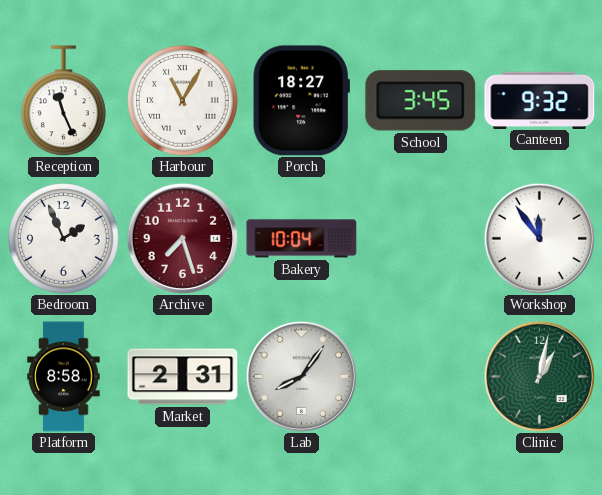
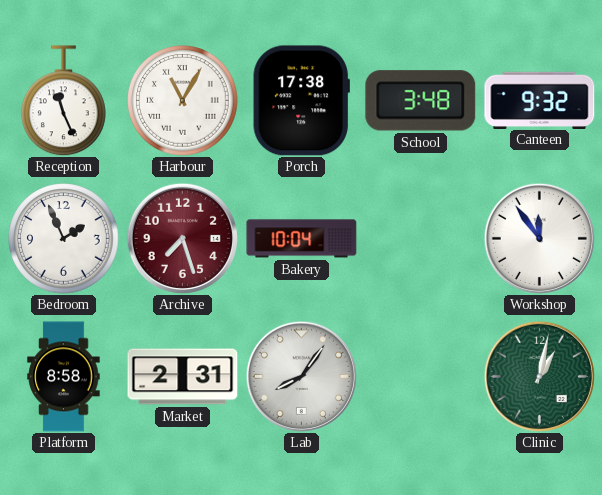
Porch: 18:27 -> 17:38
School: 3:45 -> 3:48
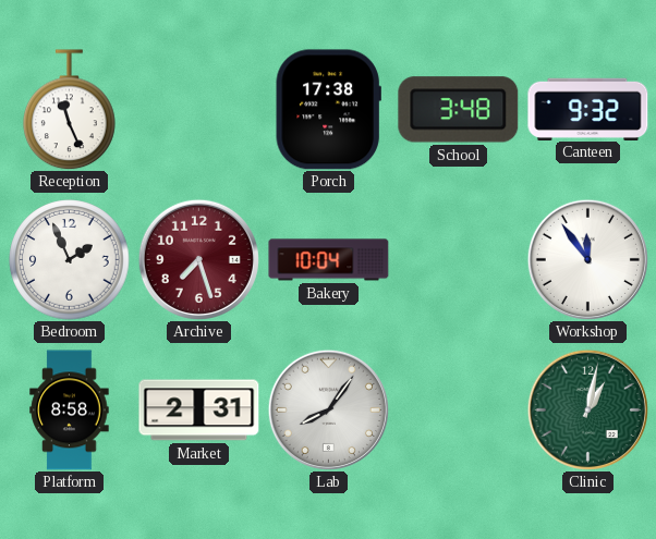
Harbour: 11:05 -> none
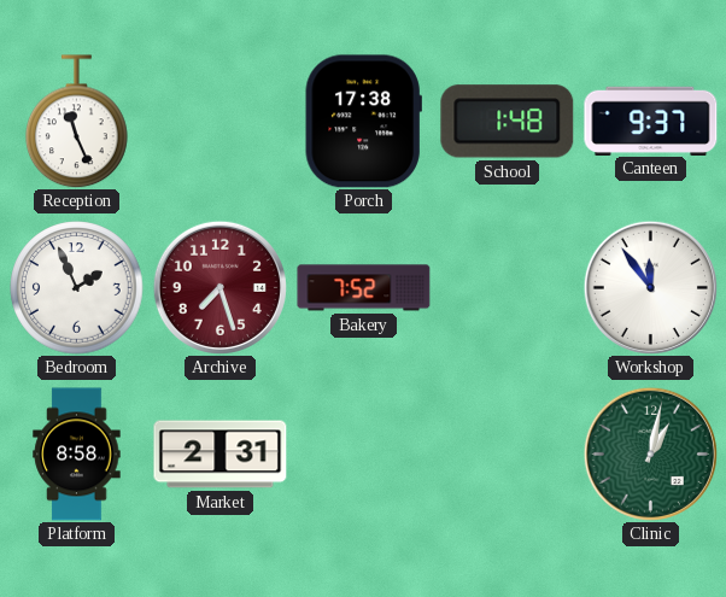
School: 3:48 -> 1:48
Canteen: 9:32 -> 9:37
Bakery: 10:04 -> 7:52
Lab: 8:06 -> none
